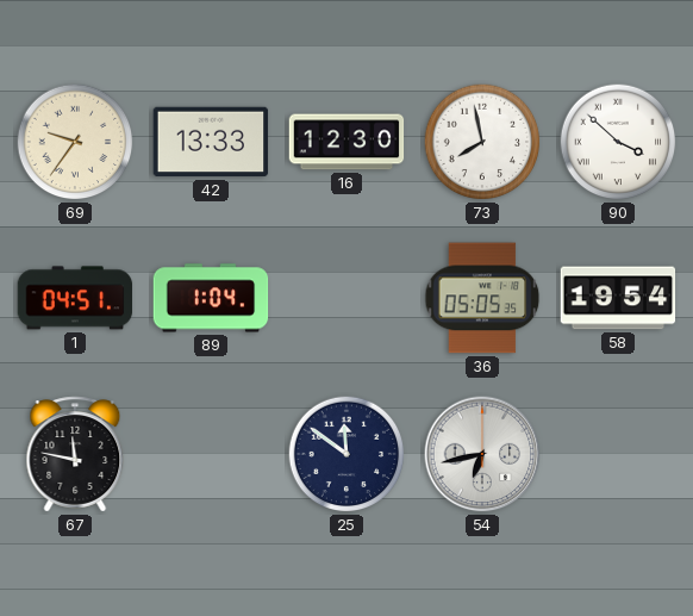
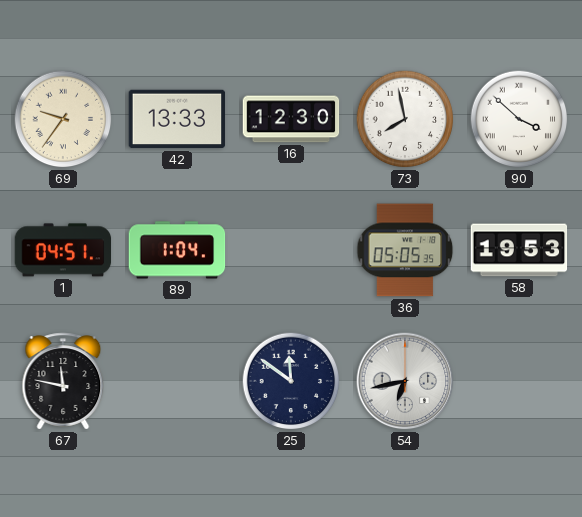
58: 19:54 -> 19:53
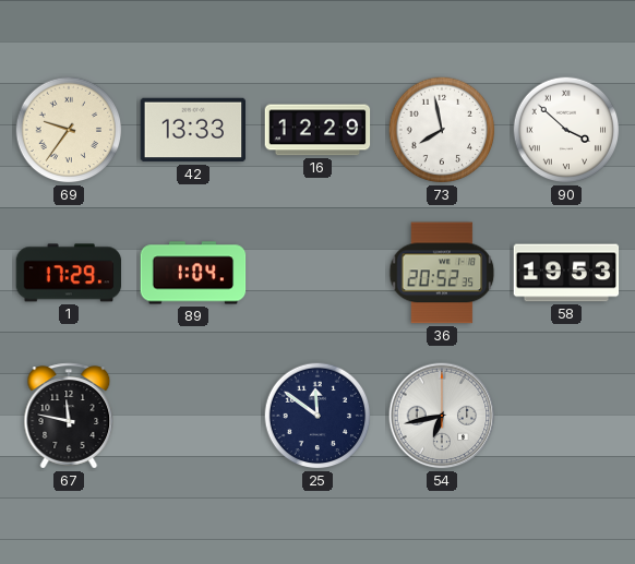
16: 12:30 -> 12:29
1: 04:51 -> 17:29
36: 05:05 -> 20:52
